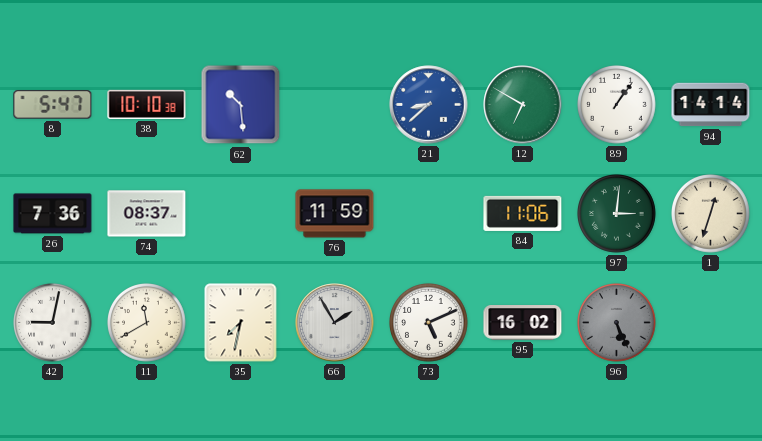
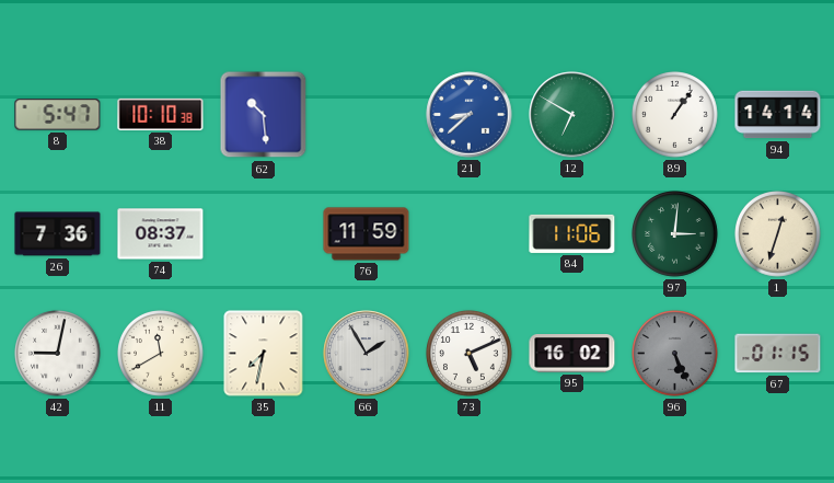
67: none -> 01:15
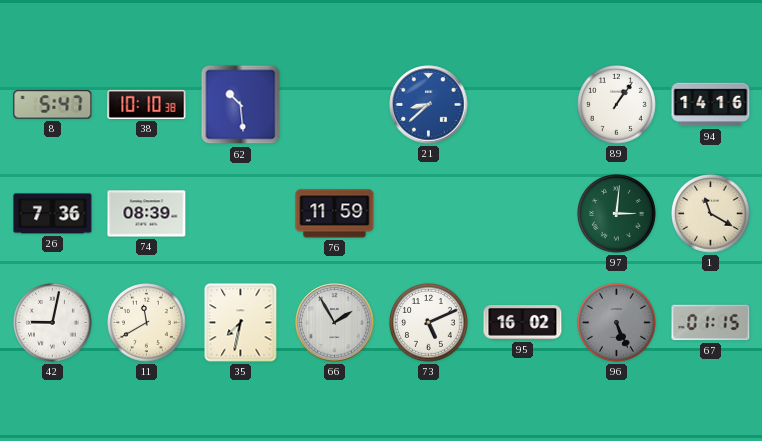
12: 6:50 -> none
94: 14:14 -> 14:16
74: 08:37 -> 08:39
84: 11:06 -> none
1: 12:33 -> 11:20
